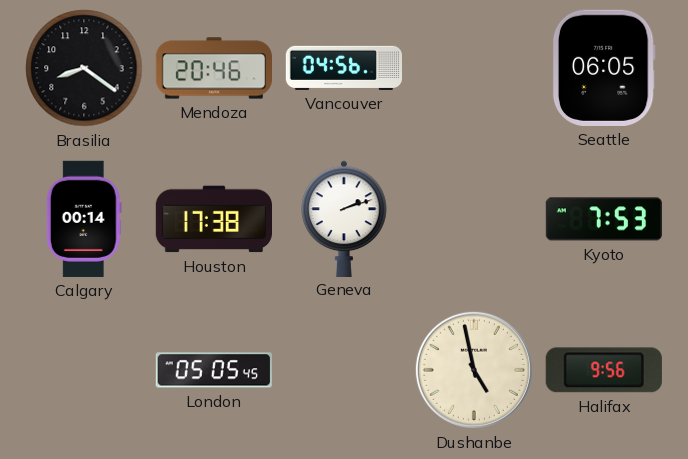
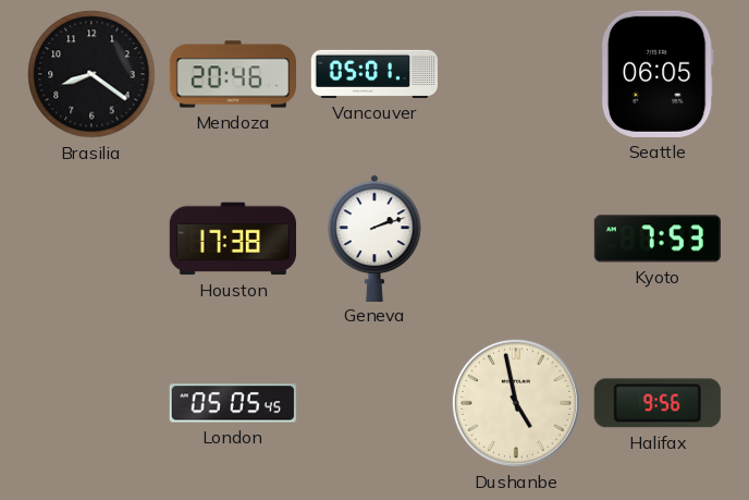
Vancouver: 04:56 -> 05:01
Calgary: 00:14 -> none
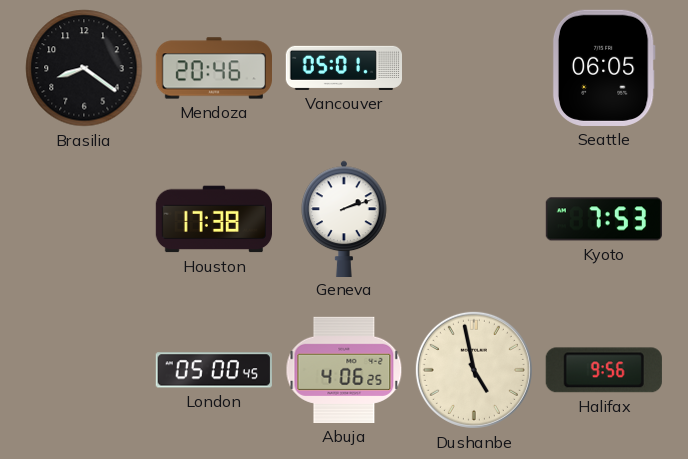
London: 05:05 -> 05:00
Abuja: none -> 4:06
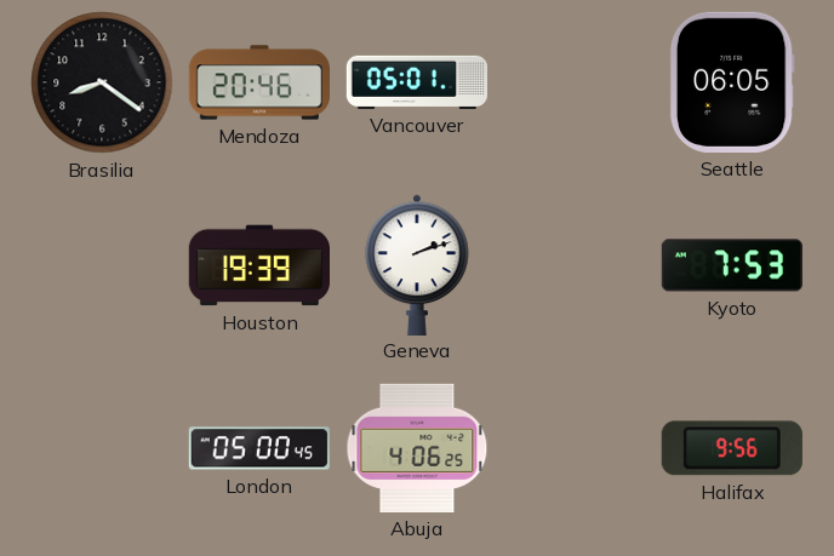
Houston: 17:38 -> 19:39
Dushanbe: 4:58 -> none
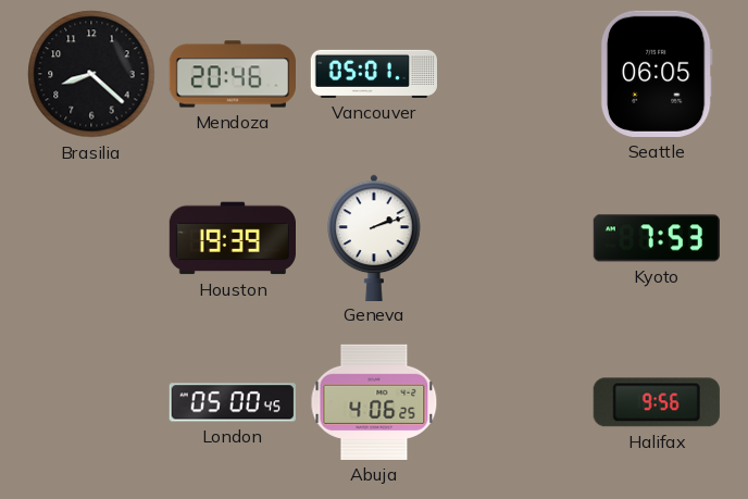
Brasilia: 8:21 -> 8:22
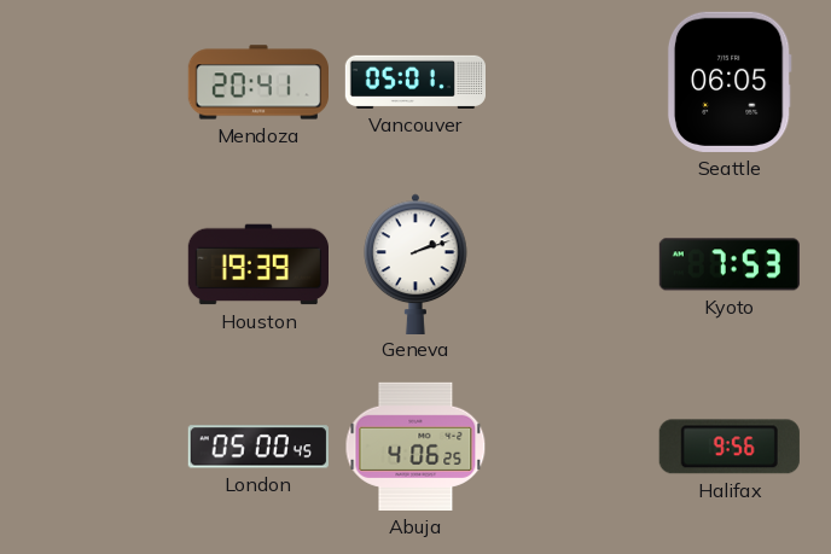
Brasilia: 8:22 -> none
Mendoza: 20:46 -> 20:41
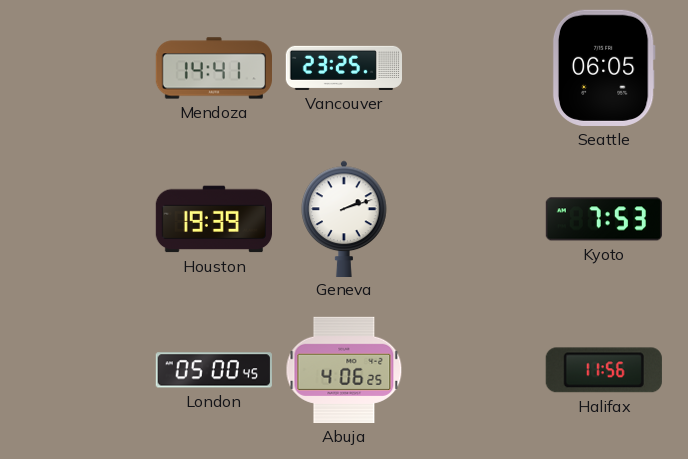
Mendoza: 20:41 -> 14:41
Vancouver: 05:01 -> 23:25
Halifax: 9:56 -> 11:56
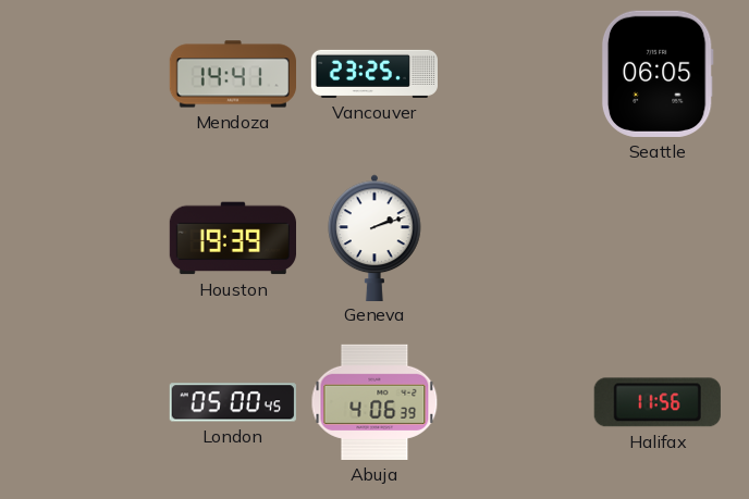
Kyoto: 7:53 -> none
Abuja: 4:06:25 -> 4:06:39
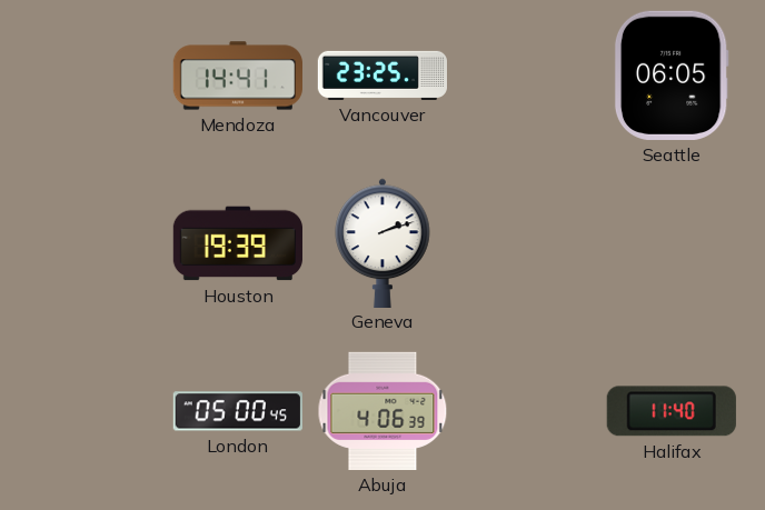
Halifax: 11:56 -> 11:40
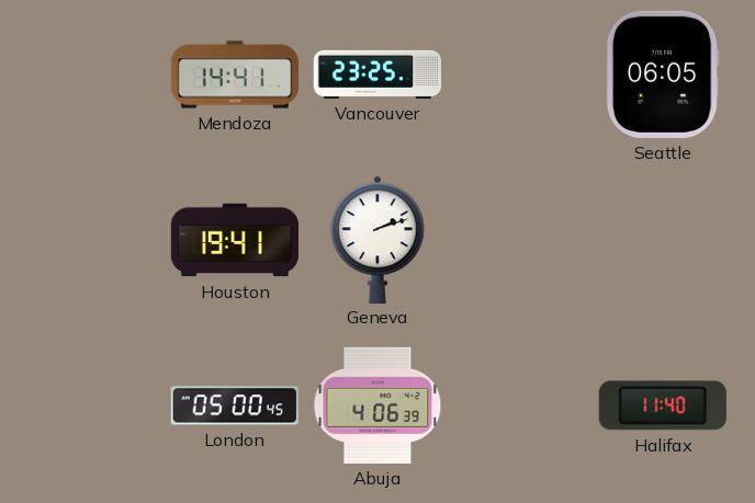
Houston: 19:39 -> 19:41
